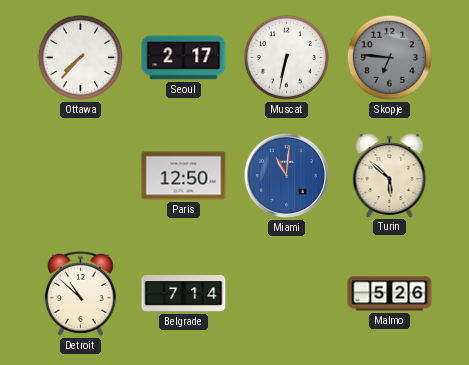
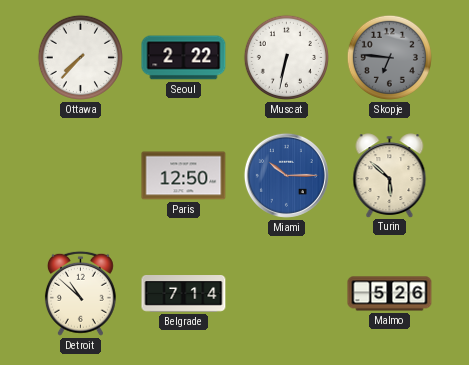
Seoul: 2:17 -> 2:22
Miami: 11:01 -> 10:15
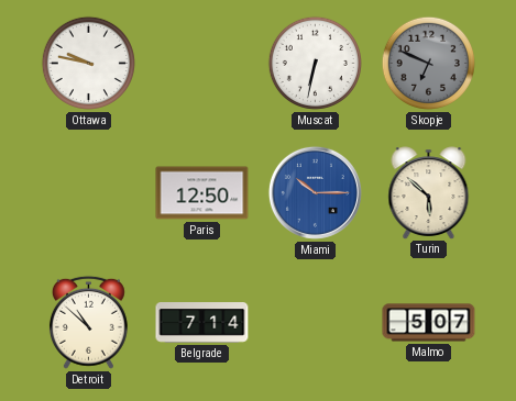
Ottawa: 7:37 -> 9:47
Seoul: 2:22 -> none
Skopje: 6:46 -> 6:49
Malmo: 5:26 -> 5:07
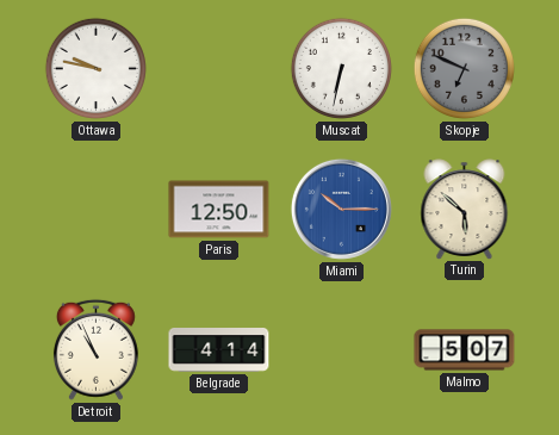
Detroit: 10:52 -> 10:56
Belgrade: 7:14 -> 4:14
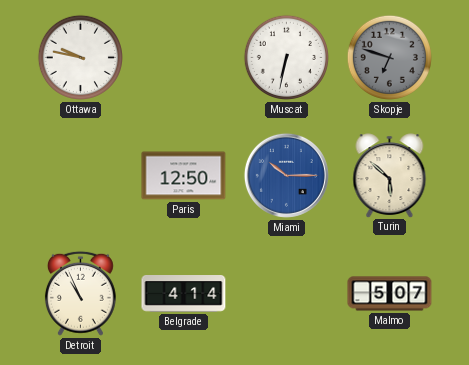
Skopje: 6:49 -> 6:48
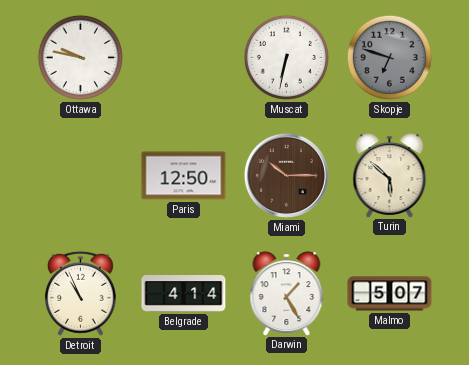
Miami dial: blue -> brown
Darwin: none -> 1:25
